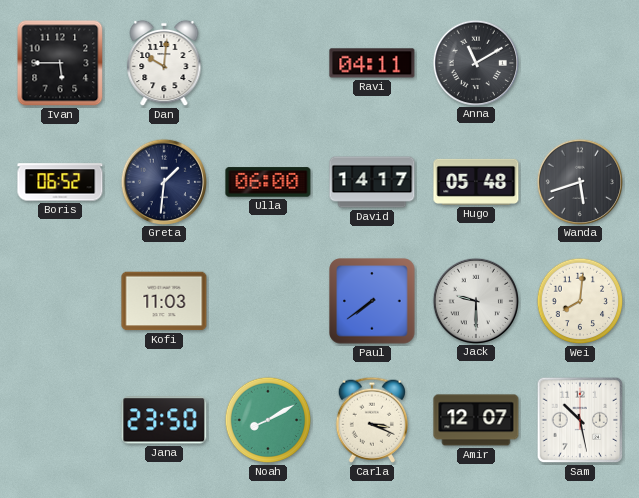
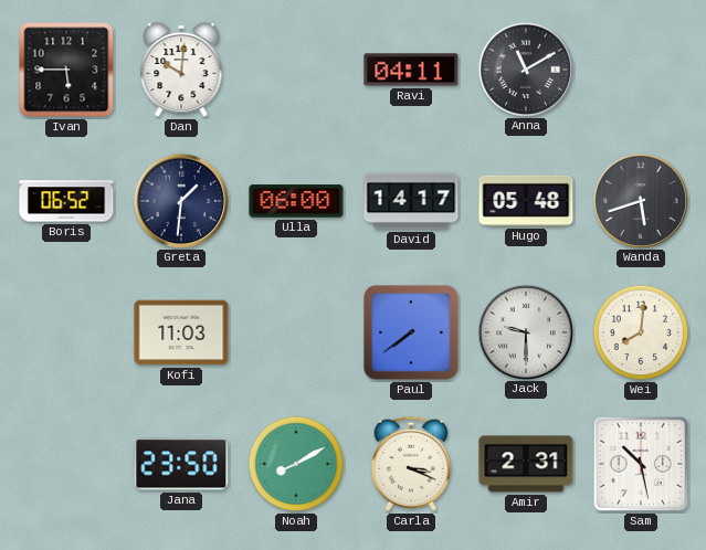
Amir: 12:07 -> 2:31
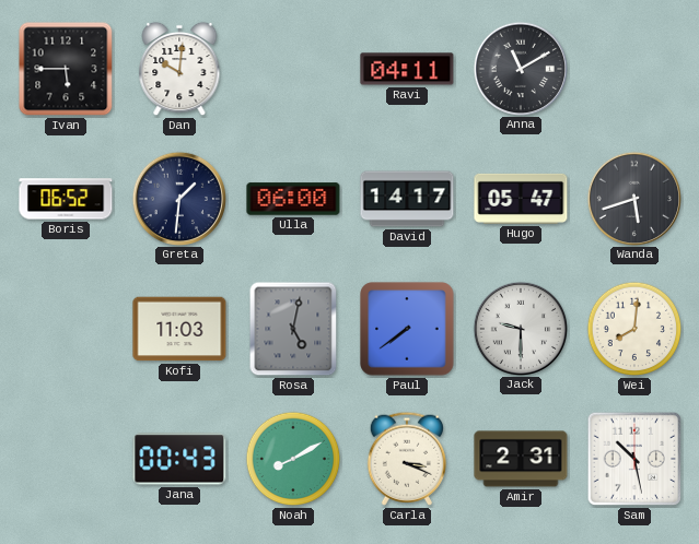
Hugo: 05:48 -> 05:47
Rosa: none -> 5:02
Jana: 23:50 -> 00:43
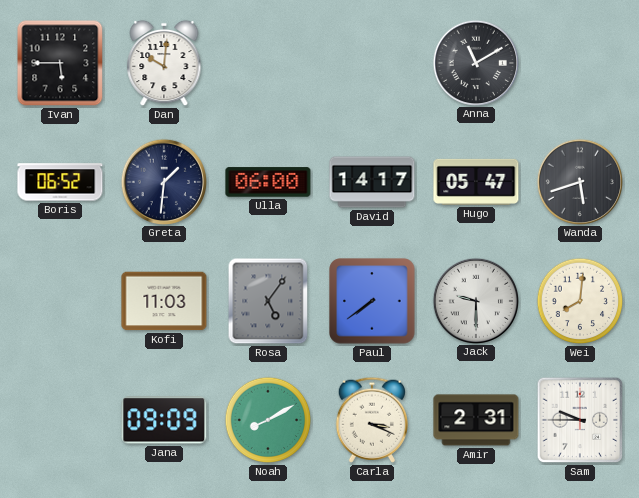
Ravi: 04:11 -> none
Rosa: 5:02 -> 5:06
Jana: 00:43 -> 09:09
Sam: 10:28 -> 9:45
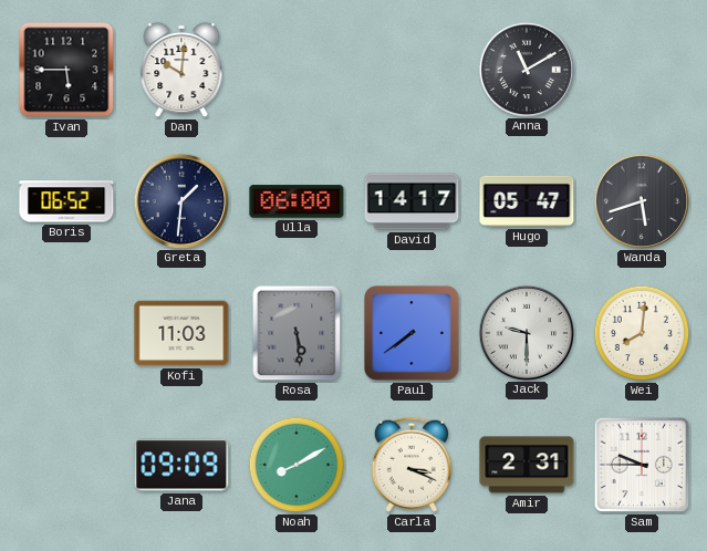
Rosa: 5:06 -> 5:29
